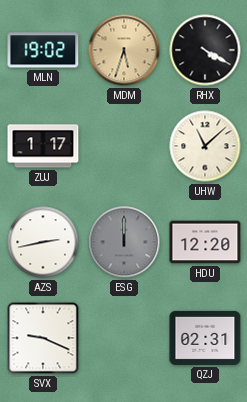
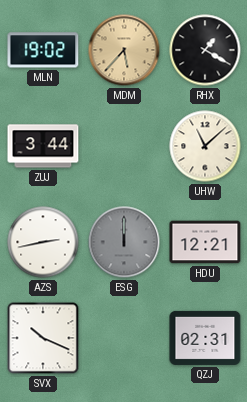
MDM: 5:33 -> 5:37
RHX: 4:20 -> 1:20
ZUJ: 1:17 -> 3:44
HDU: 12:20 -> 12:21
SVX: 9:19 -> 10:19
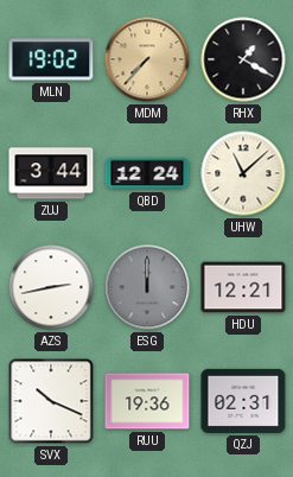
MDM: 5:37 -> 7:37
QBD: none -> 12:24
RUU: none -> 19:36
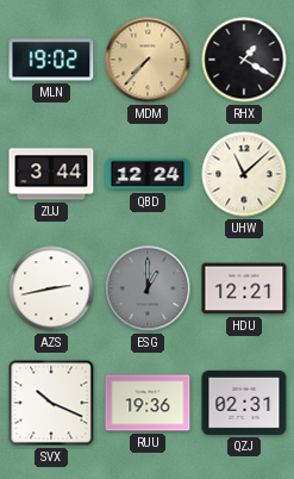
ESG: 12:00 -> 1:00
